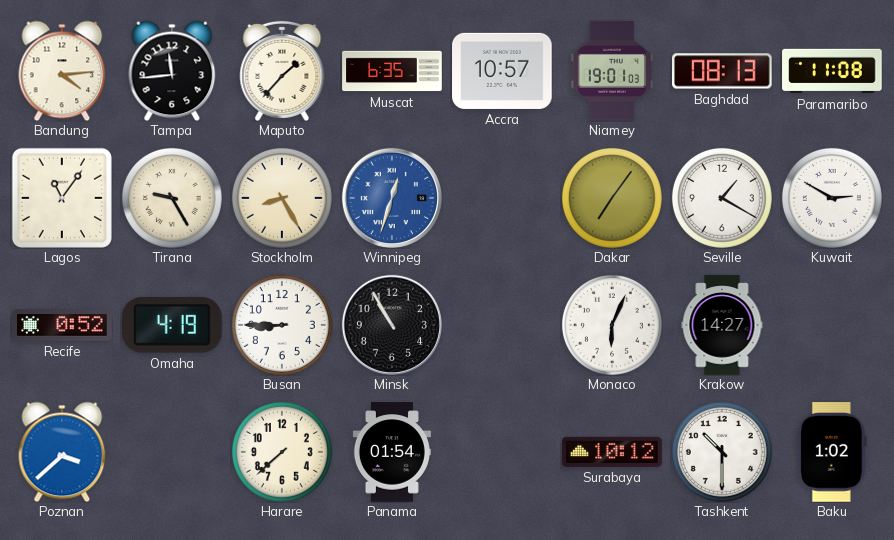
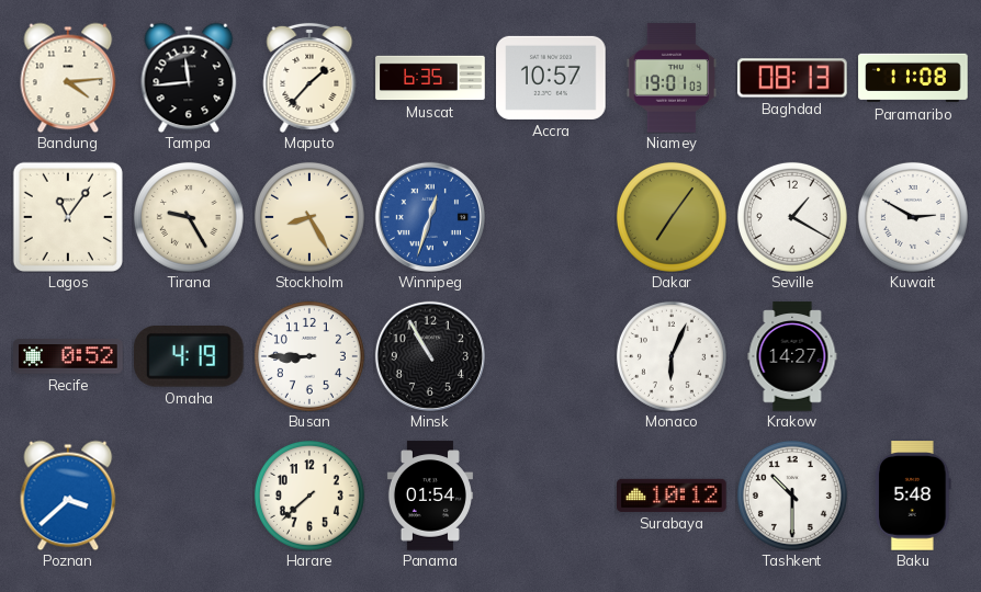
Baku: 1:02 -> 5:48
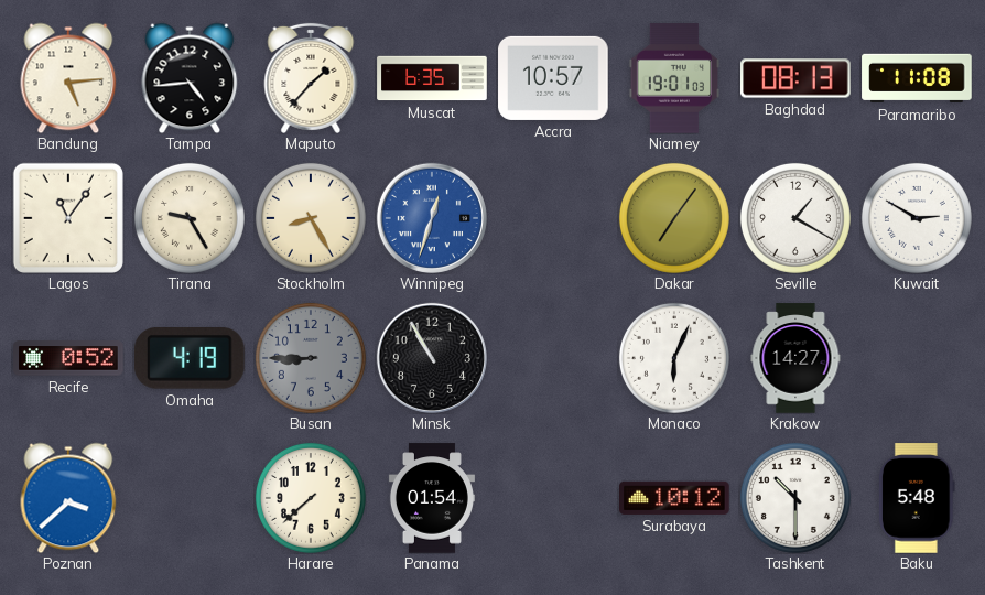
Bandung: 4:14 -> 5:14
Tampa: 11:44 -> 4:44
Busan dial: white -> grey
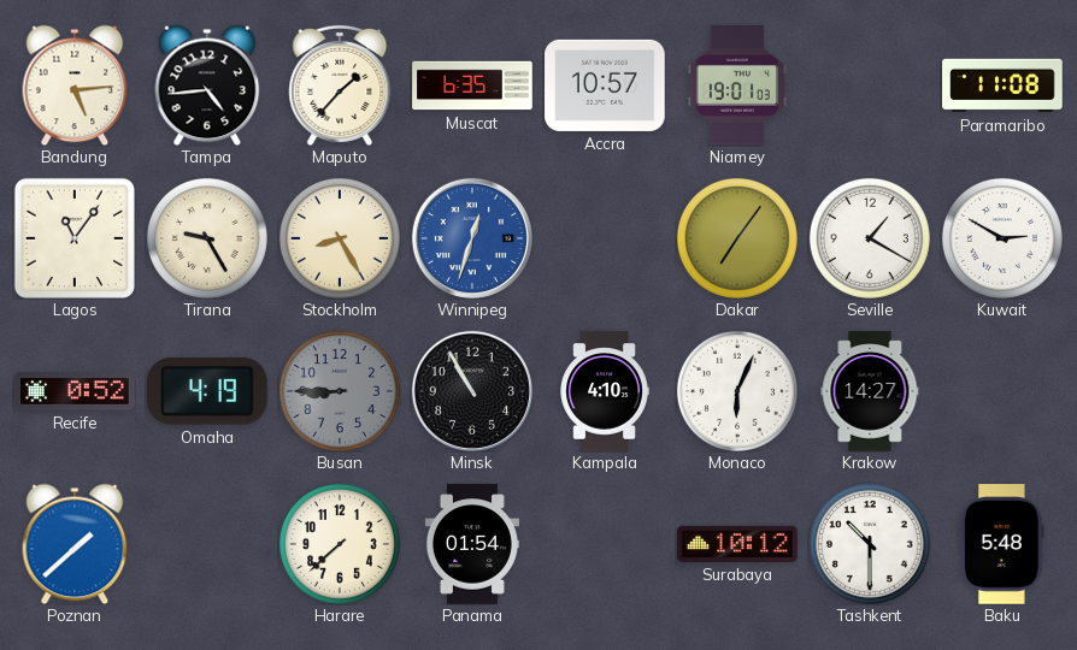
Baghdad: 08:13 -> none
Kampala: none -> 4:10
Poznan: 3:38 -> 1:38
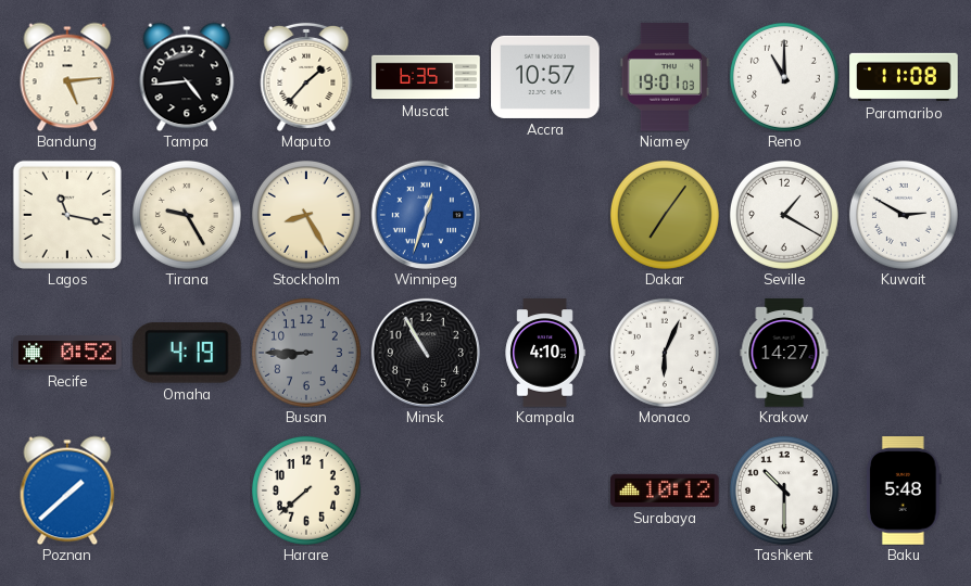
Reno: none -> 11:00
Lagos: 11:06 -> 11:17
Panama: 01:54 -> none
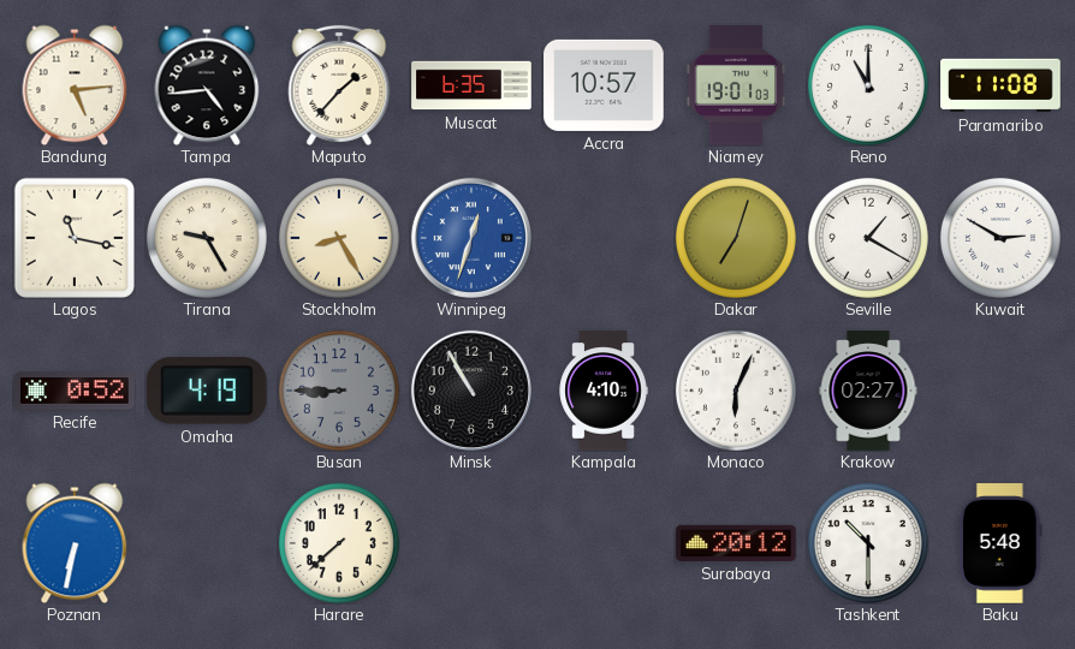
Dakar: 7:06 -> 7:03
Krakow: 14:27 -> 02:27
Poznan: 1:38 -> 6:32
Surabaya: 10:12 -> 20:12
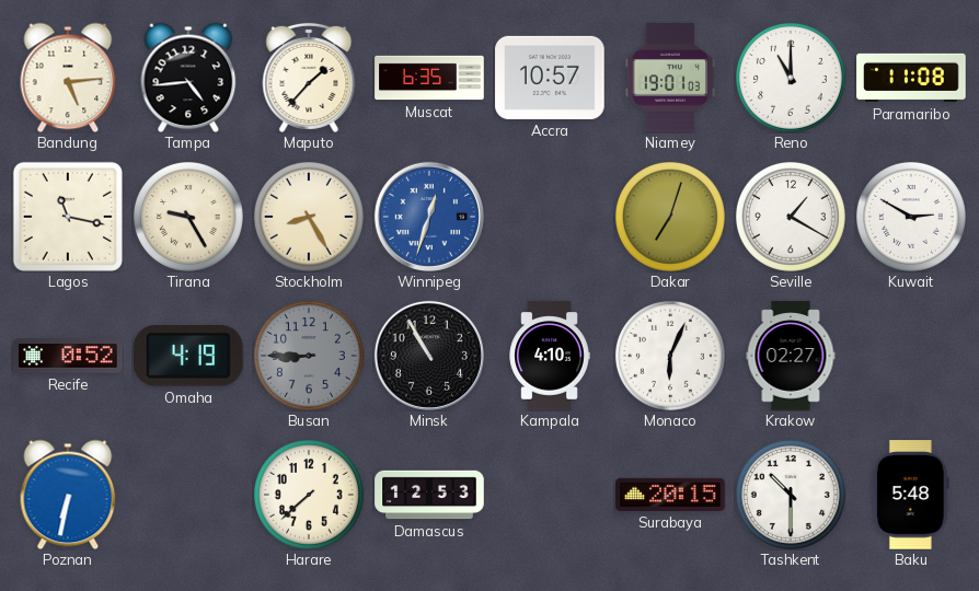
Damascus: none -> 12:53
Surabaya: 20:12 -> 20:15
